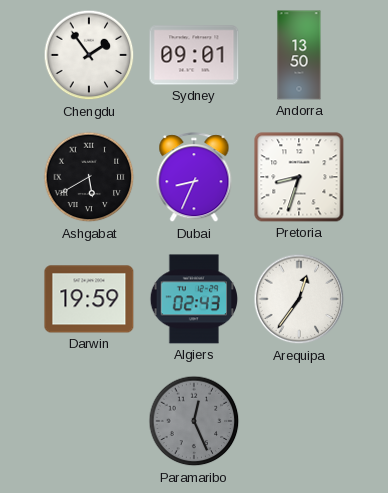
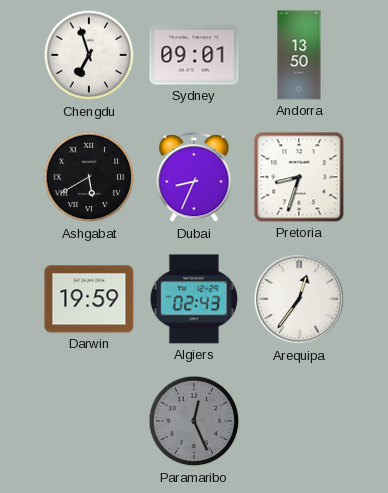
Chengdu: 1:54 -> 6:57
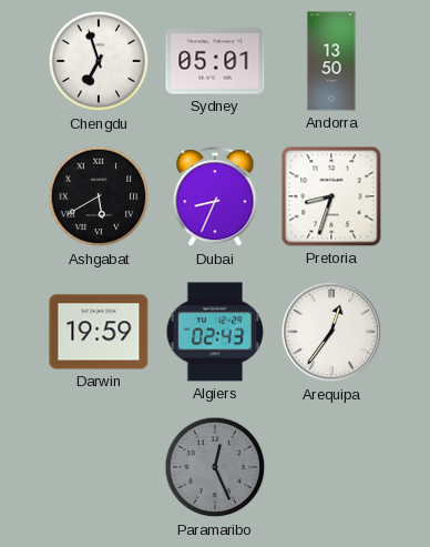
Sydney: 09:01 -> 05:01
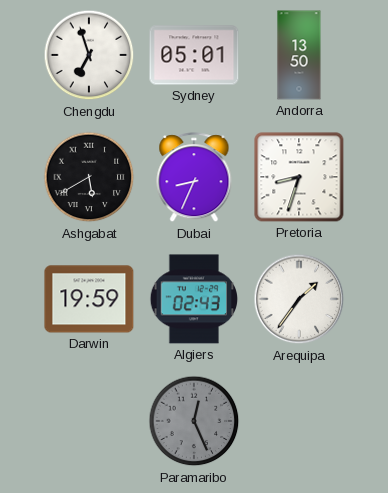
Arequipa: 12:36 -> 1:36
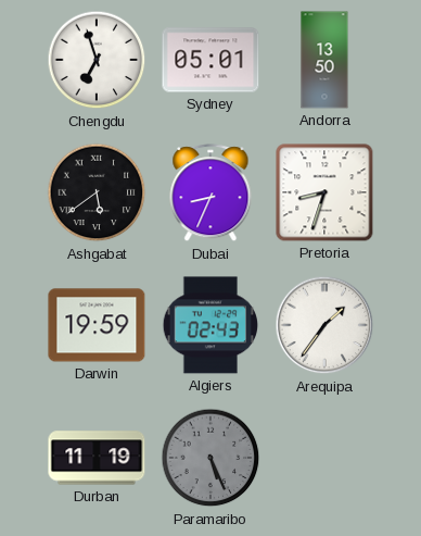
Ashgabat: 5:40 -> 5:39
Durban: none -> 11:19
Paramaribo: 12:26 -> 5:26
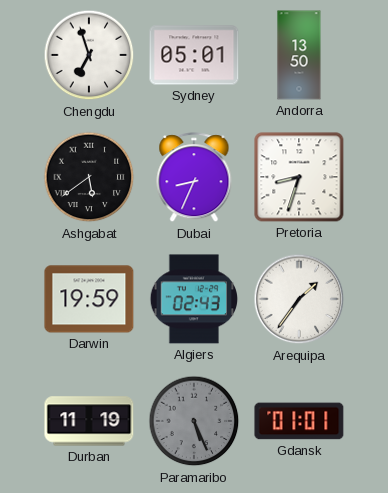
Gdansk: none -> 01:01
